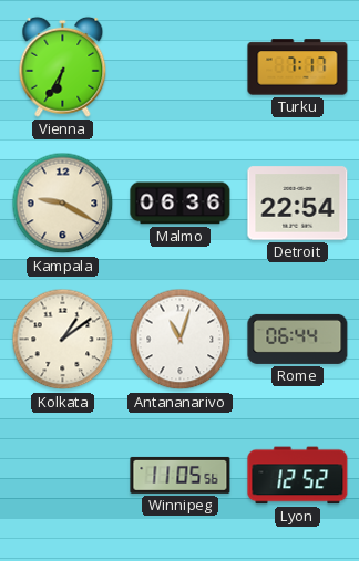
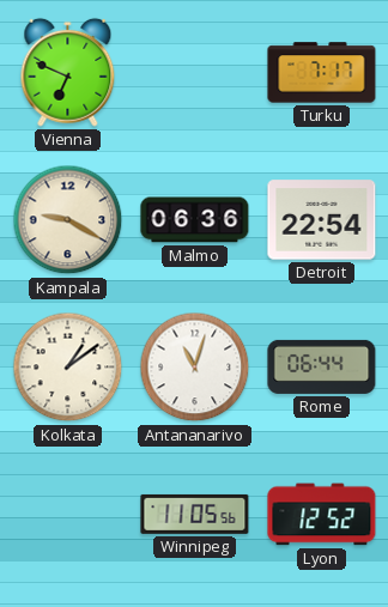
Vienna: 6:35 -> 6:49
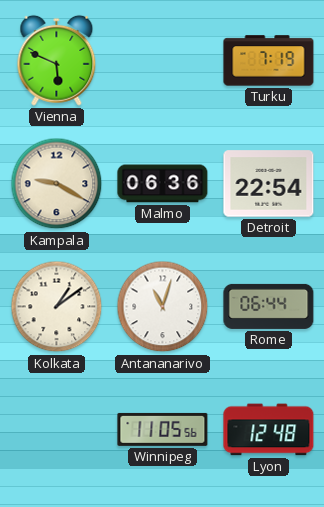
Vienna: 6:49 -> 5:49
Turku: 7:17 -> 7:19
Lyon: 12:52 -> 12:48
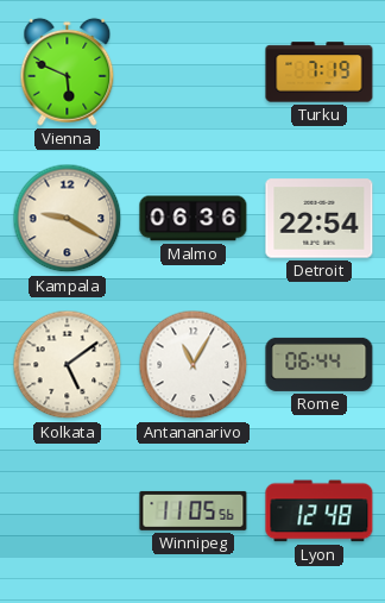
Kolkata: 1:09 -> 5:09
Antananarivo: 11:03 -> 11:05
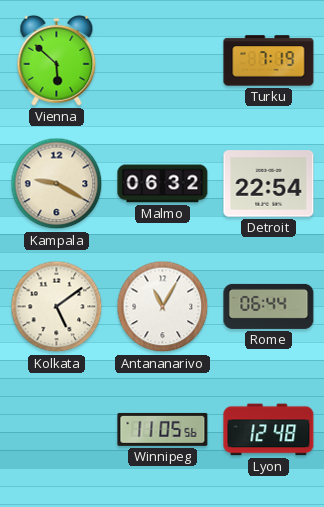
Vienna: 5:49 -> 5:52
Malmo: 06:36 -> 06:32
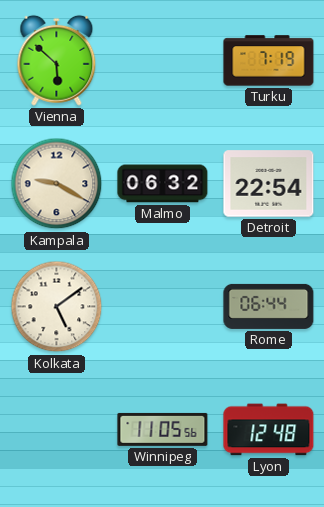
Antananarivo: 11:05 -> none
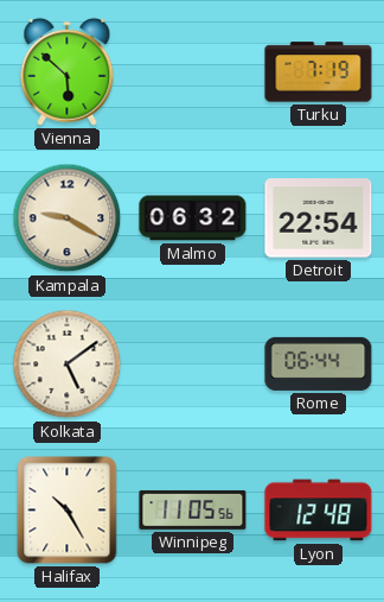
Halifax: none -> 10:25
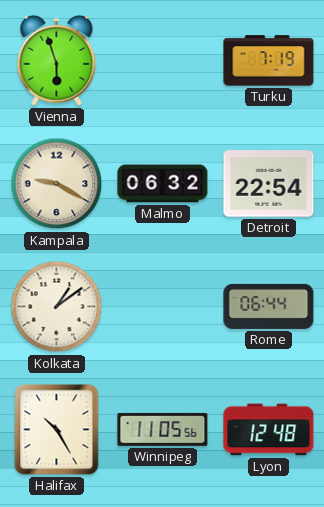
Vienna: 5:52 -> 5:57
Kolkata: 5:09 -> 1:09
